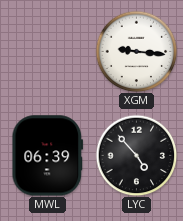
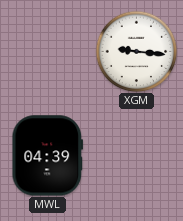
MWL: 06:39 -> 04:39
LYC: 4:53 -> none
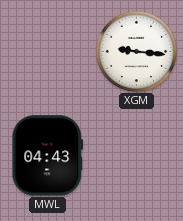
MWL: 04:39 -> 04:43
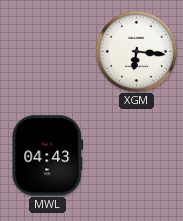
XGM: 9:16 -> 6:16
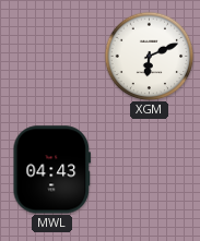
XGM: 6:16 -> 6:11
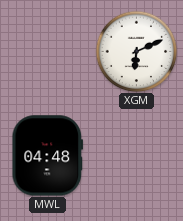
MWL: 04:43 -> 04:48
